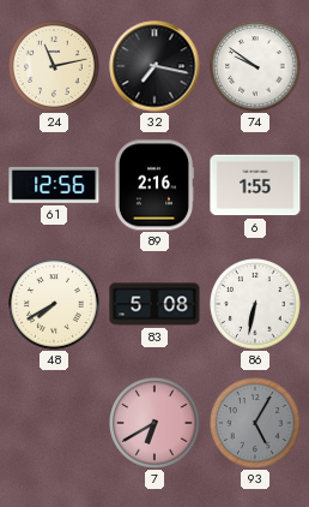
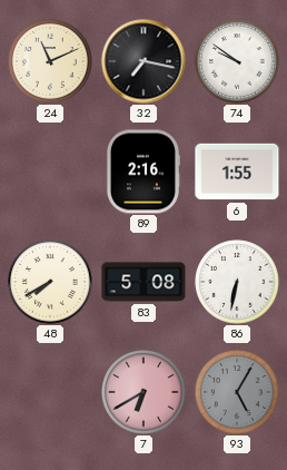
24: 11:13 -> 11:11
61: 12:56 -> none
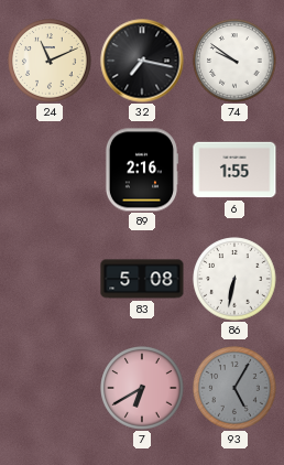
48: 7:40 -> none
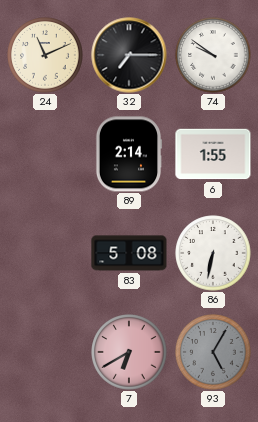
32: 7:17 -> 7:15
89: 2:16 -> 2:14
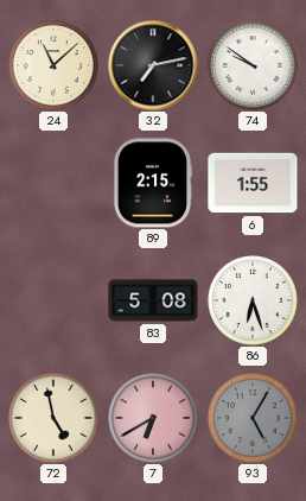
24: 11:11 -> 11:08
32: 7:15 -> 7:13
89: 2:14 -> 2:15
86: 6:32 -> 6:27
72: none -> 4:58
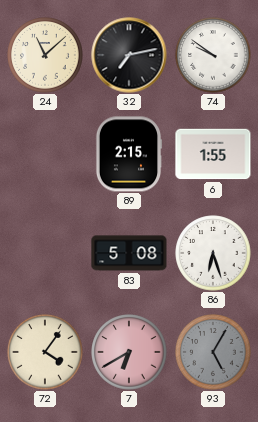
72: 4:58 -> 4:06
